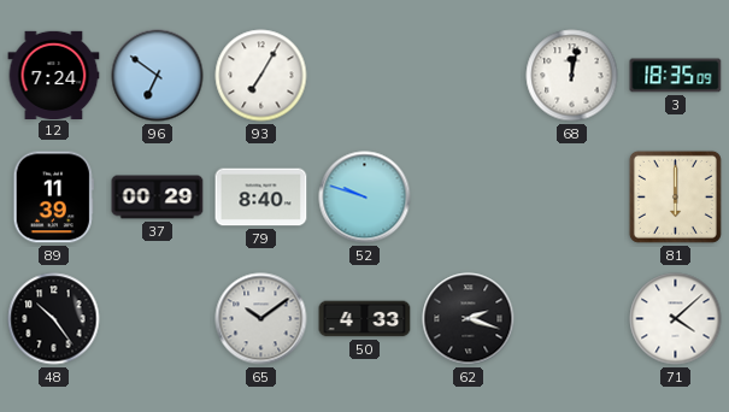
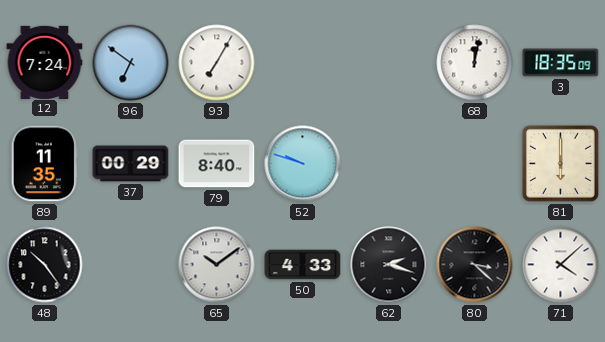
89: 11:39 -> 11:35
80: none -> 3:22
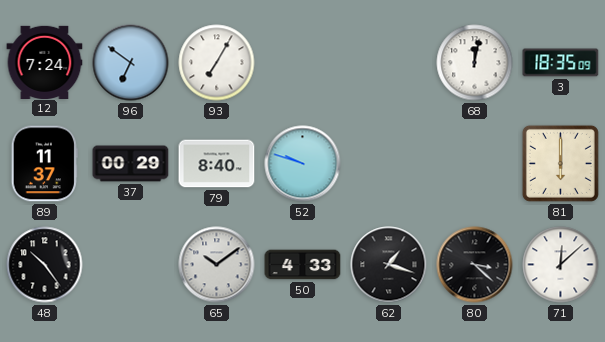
89: 11:35 -> 11:37
62: 2:18 -> 1:18
71: 4:08 -> 12:08
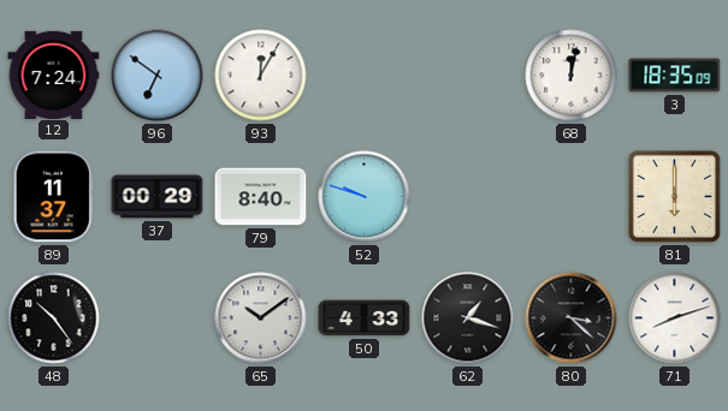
93: 7:05 -> 12:05
71: 12:08 -> 8:12
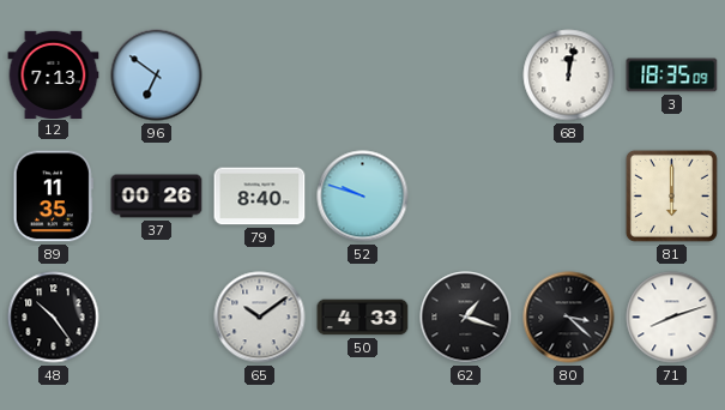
12: 7:24 -> 7:13
93: 12:05 -> none
89: 11:37 -> 11:35
37: 00:29 -> 00:26
